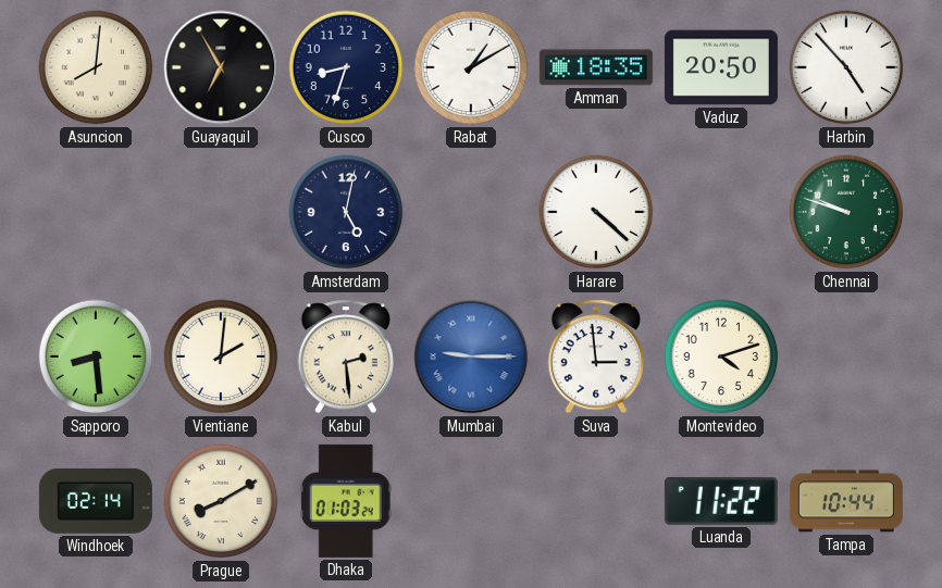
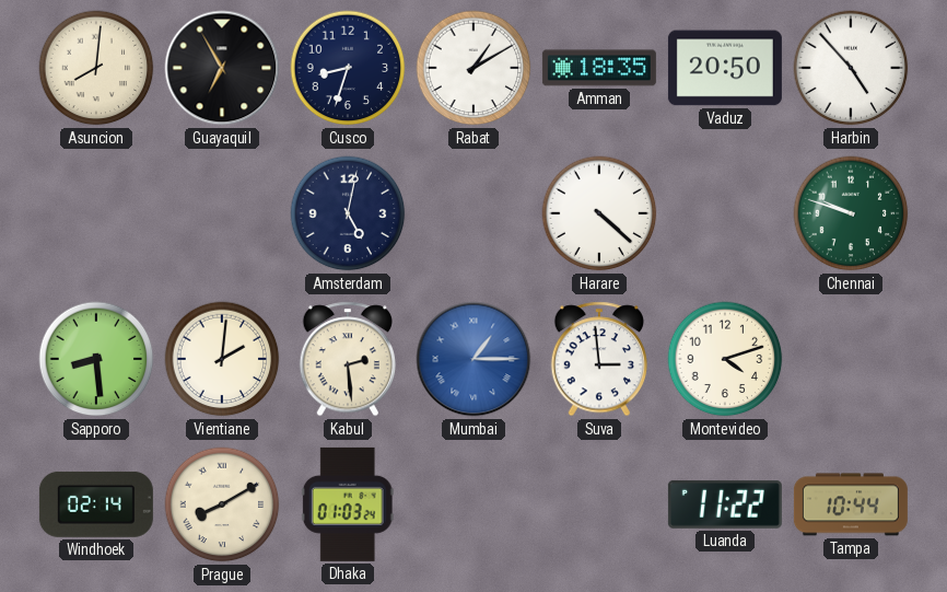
Mumbai: 9:15 -> 1:15
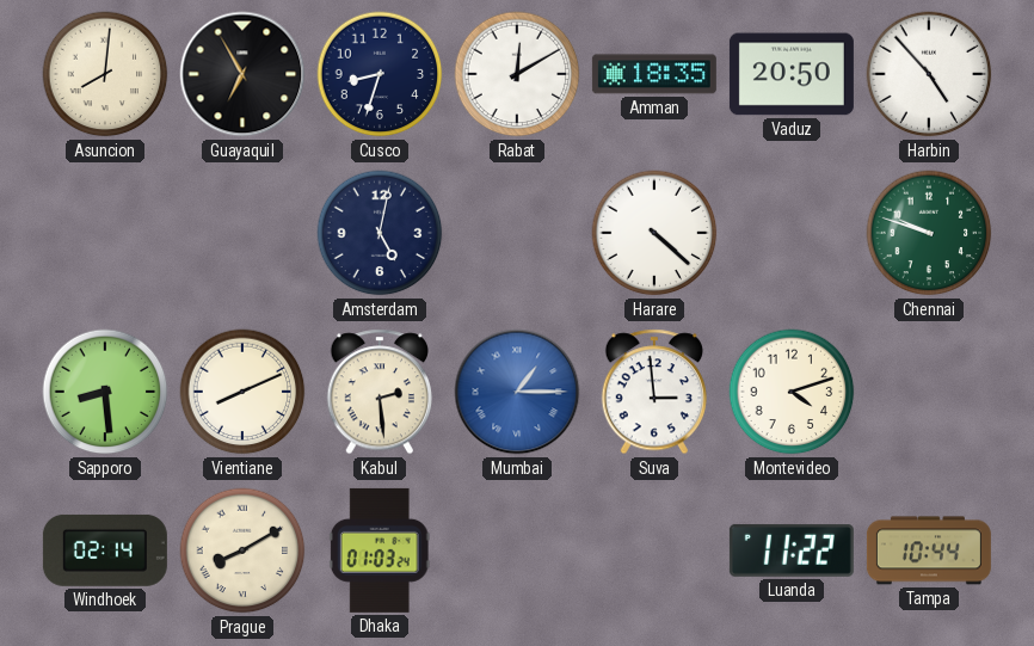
Rabat: 1:10 -> 12:10
Vientiane: 2:01 -> 8:11
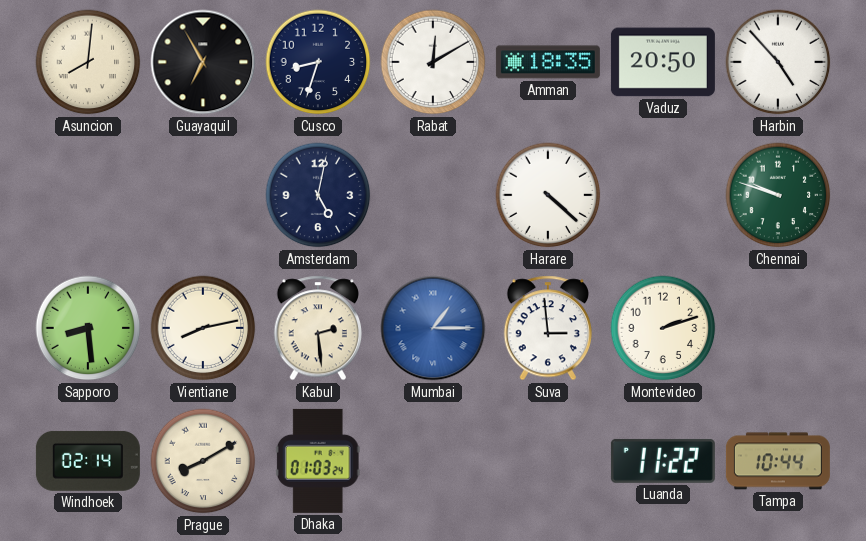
Vientiane: 8:11 -> 8:13
Montevideo: 4:12 -> 2:12
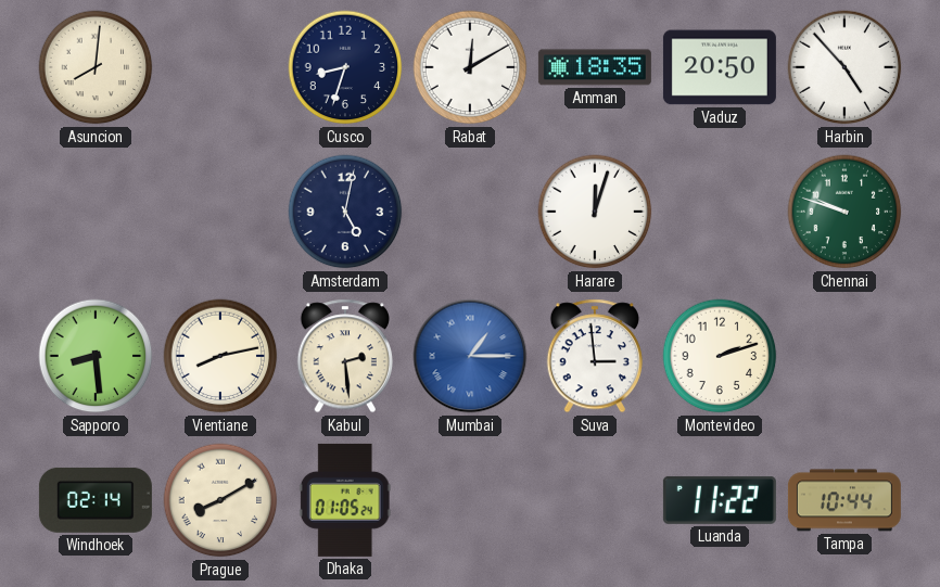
Guayaquil: 6:55 -> none
Harare: 4:22 -> 12:03
Dhaka: 01:03 -> 01:05
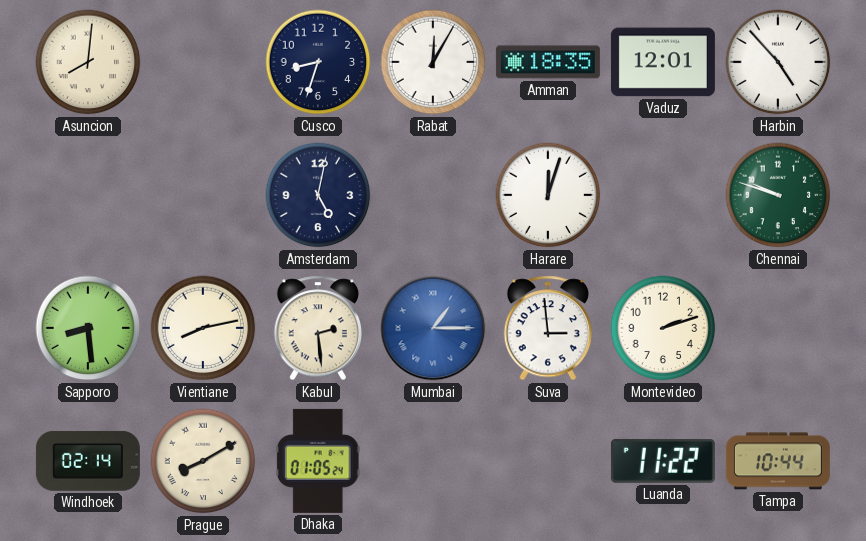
Rabat: 12:10 -> 12:05
Vaduz: 20:50 -> 12:01
